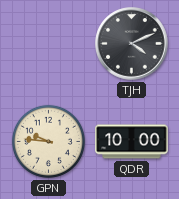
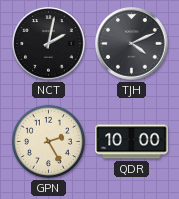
NCT: none -> 2:02
GPN: 9:46 -> 2:25
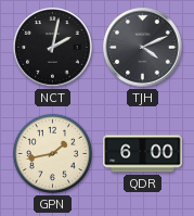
GPN: 2:25 -> 1:43
QDR: 10:00 -> 6:00
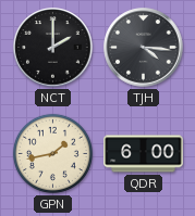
NCT: 2:02 -> 2:00
TJH: 4:11 -> 4:16
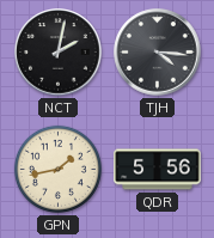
NCT: 2:00 -> 2:02
QDR: 6:00 -> 5:56
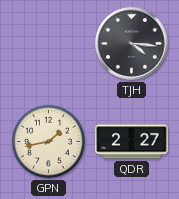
NCT: 2:02 -> none
QDR: 5:56 -> 2:27
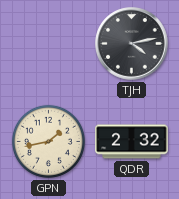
TJH: 4:16 -> 4:13
QDR: 2:27 -> 2:32
